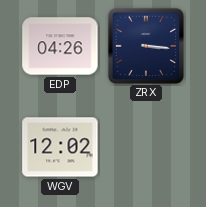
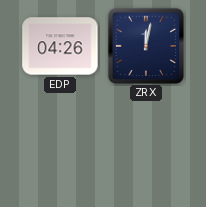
ZRX: 3:16 -> 12:02
WGV: 12:02 -> none
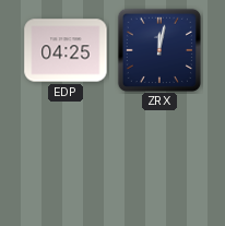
EDP: 04:26 -> 04:25
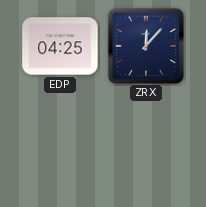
ZRX: 12:02 -> 12:07
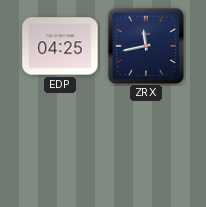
ZRX: 12:07 -> 11:43
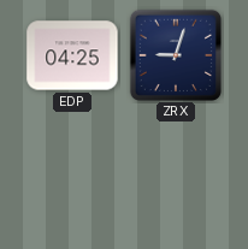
ZRX: 11:43 -> 9:03
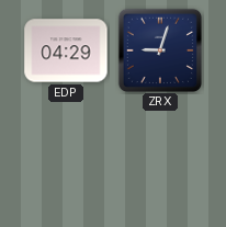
EDP: 04:25 -> 04:29
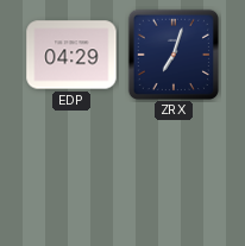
ZRX: 9:03 -> 7:03
